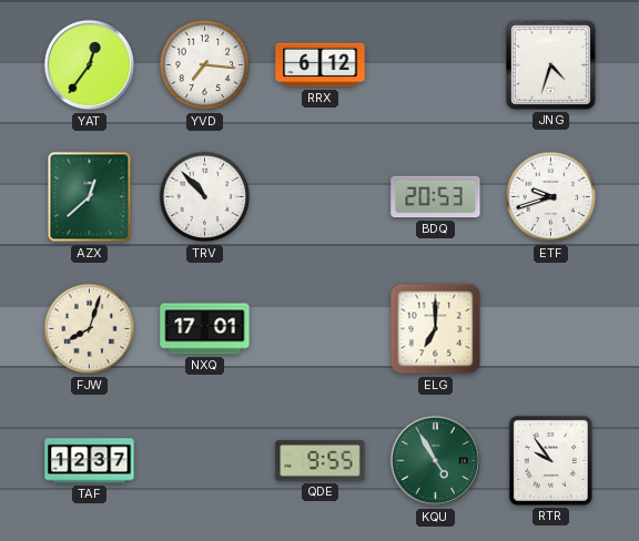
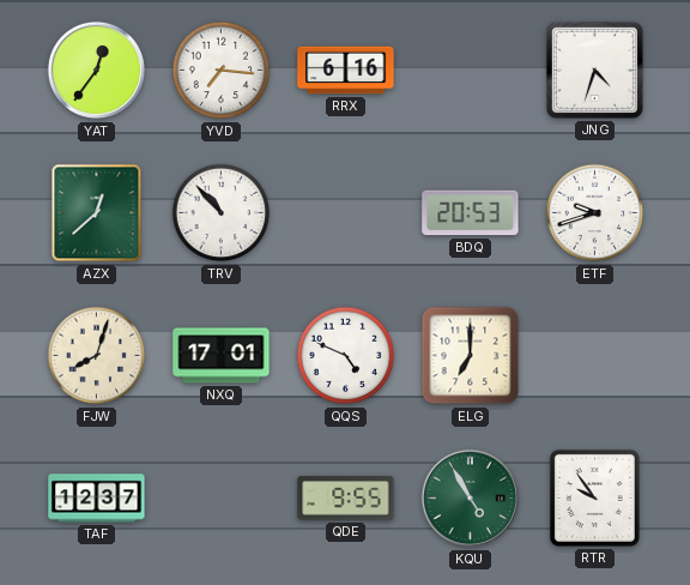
RRX: 6:12 -> 6:16
QQS: none -> 4:49
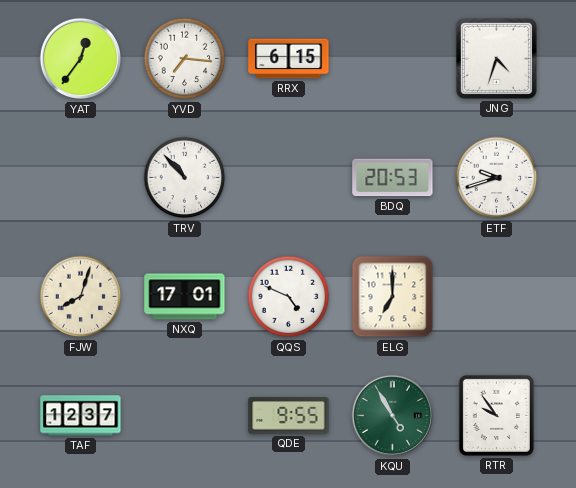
RRX: 6:16 -> 6:15
AZX: 12:38 -> none
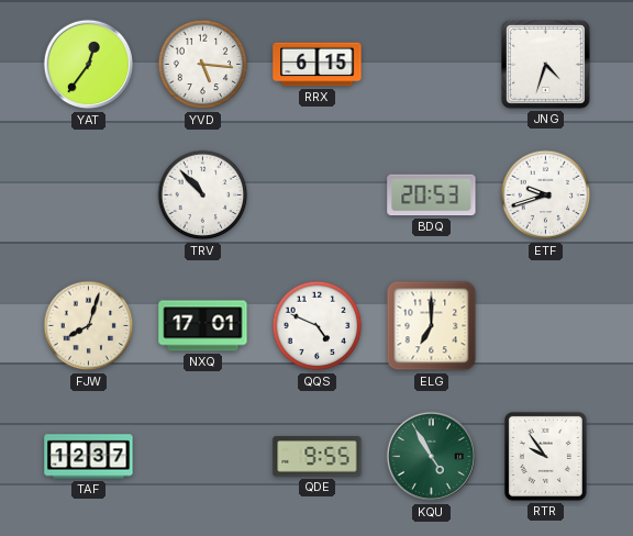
YVD: 7:16 -> 5:16
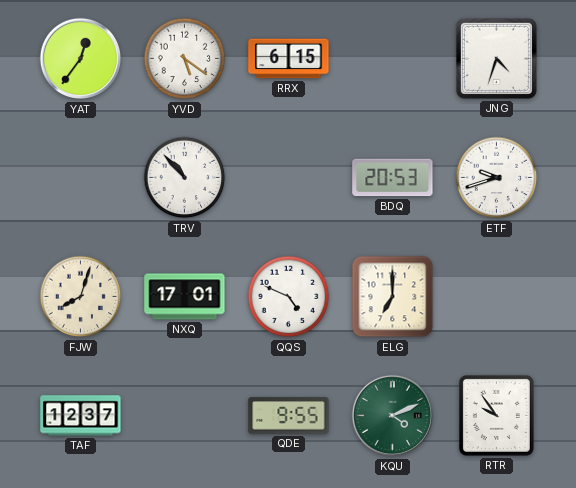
YVD: 5:16 -> 5:21
KQU: 4:55 -> 4:11
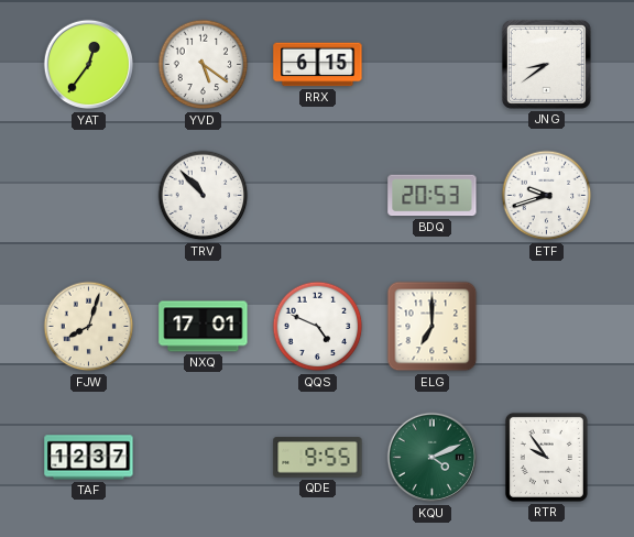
JNG: 4:33 -> 8:39
